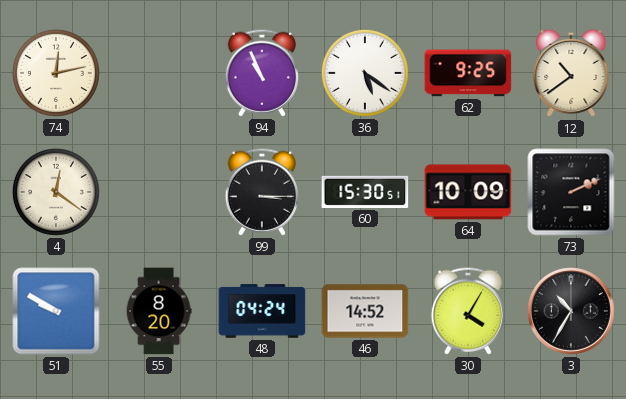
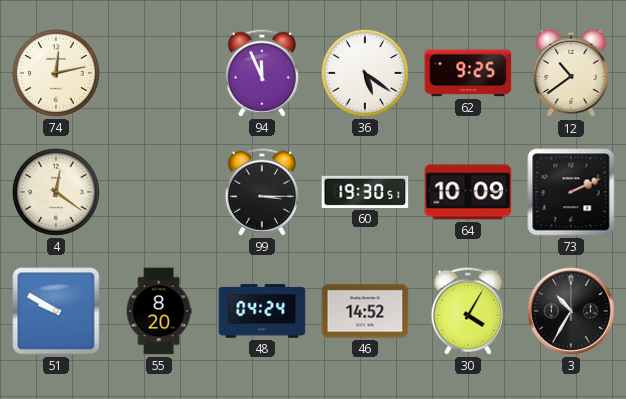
94: 10:56 -> 11:56
60: 15:30 -> 19:30
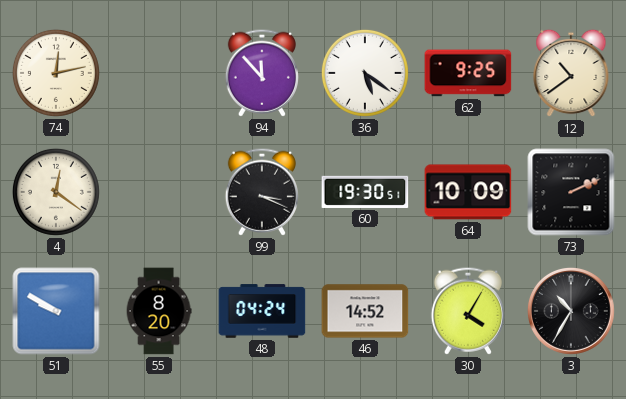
94: 11:56 -> 11:53
99: 3:15 -> 3:19
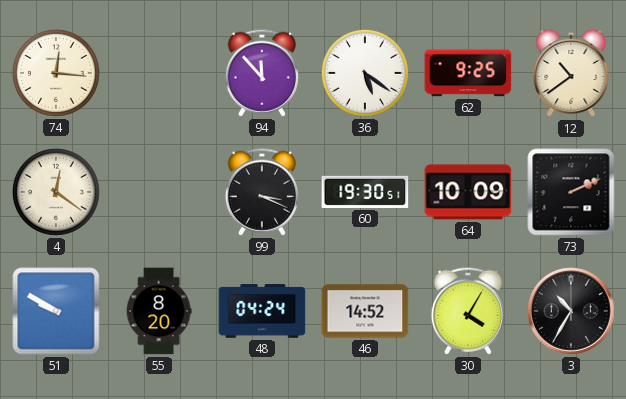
74: 12:13 -> 12:16
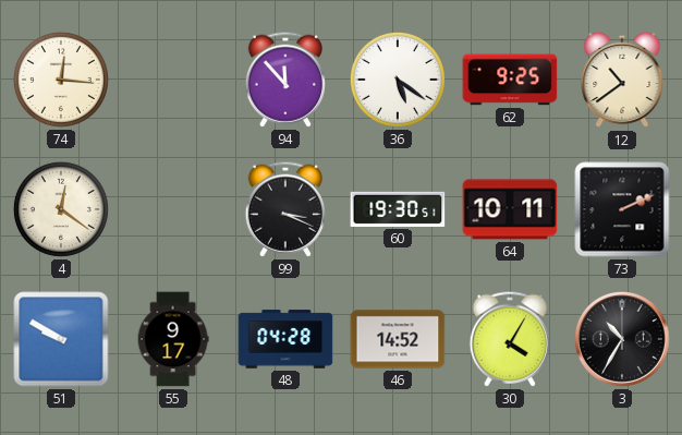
64: 10:09 -> 10:11
55: 8:20 -> 9:17
48: 04:24 -> 04:28
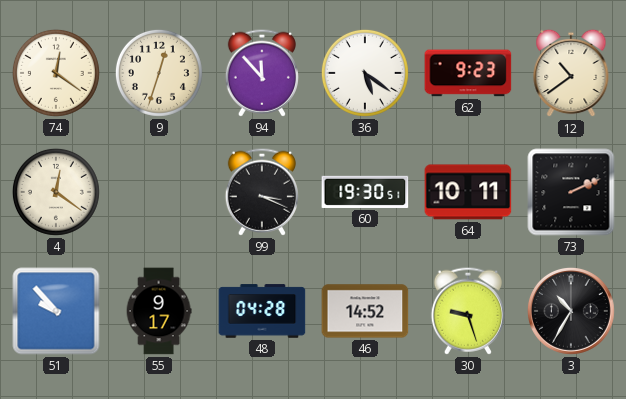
74: 12:16 -> 12:21
9: none -> 12:33
62: 9:25 -> 9:23
51: 9:50 -> 9:53
30: 4:05 -> 9:27
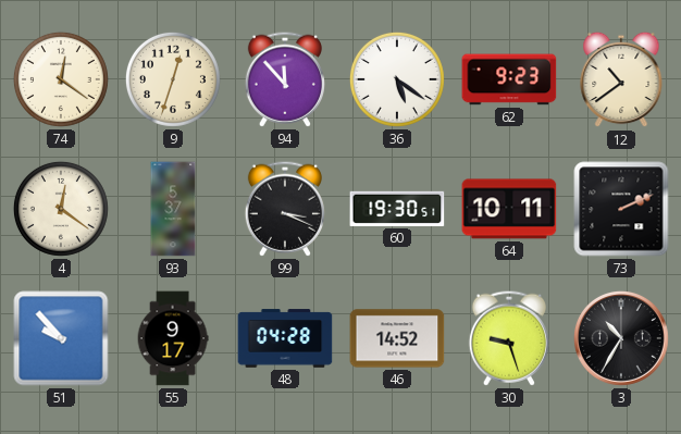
93: none -> 5:37
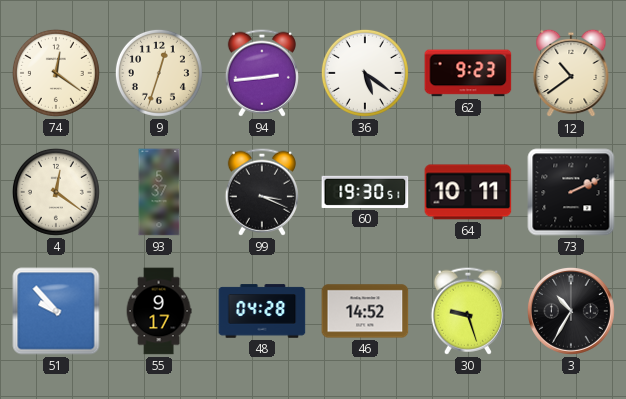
94: 11:53 -> 2:44
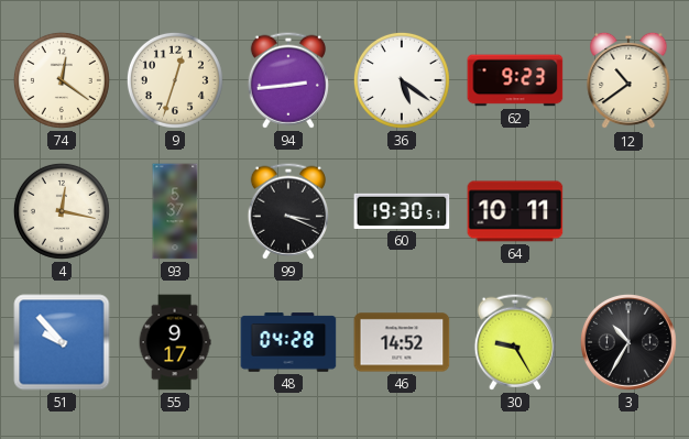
4: 12:21 -> 12:17
73: 2:11 -> none
30: 9:27 -> 9:25
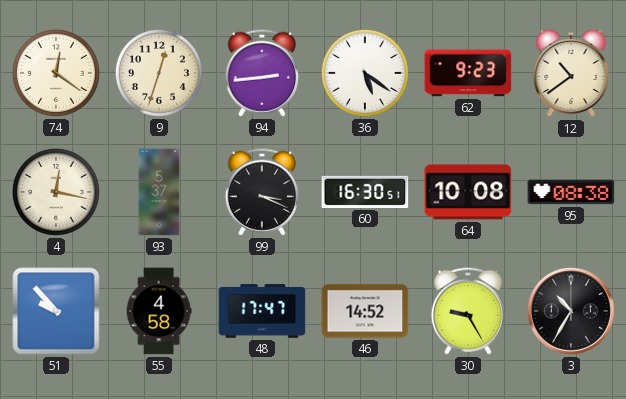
60: 19:30 -> 16:30
64: 10:11 -> 10:08
95: none -> 08:38
55: 9:17 -> 4:58
48: 04:28 -> 17:47
